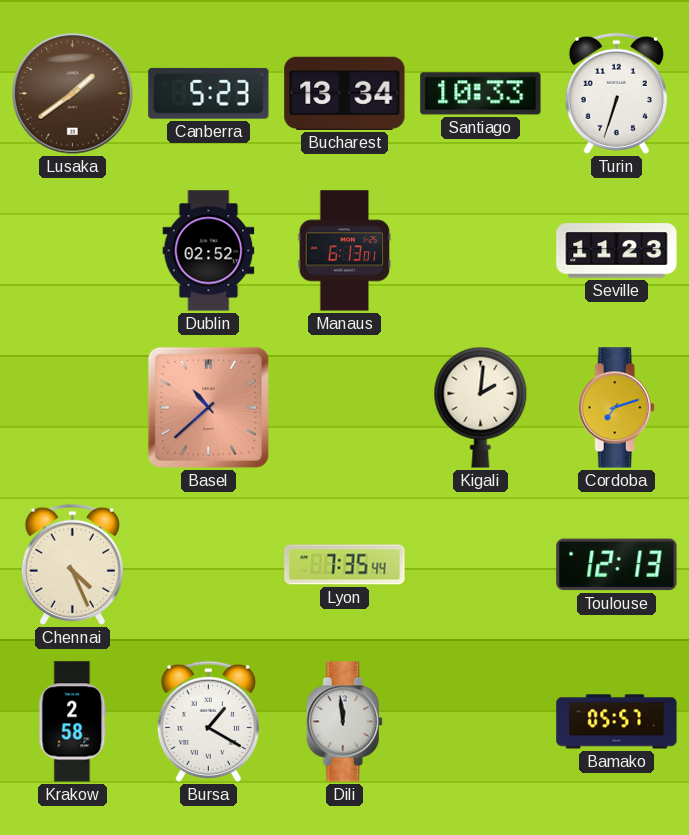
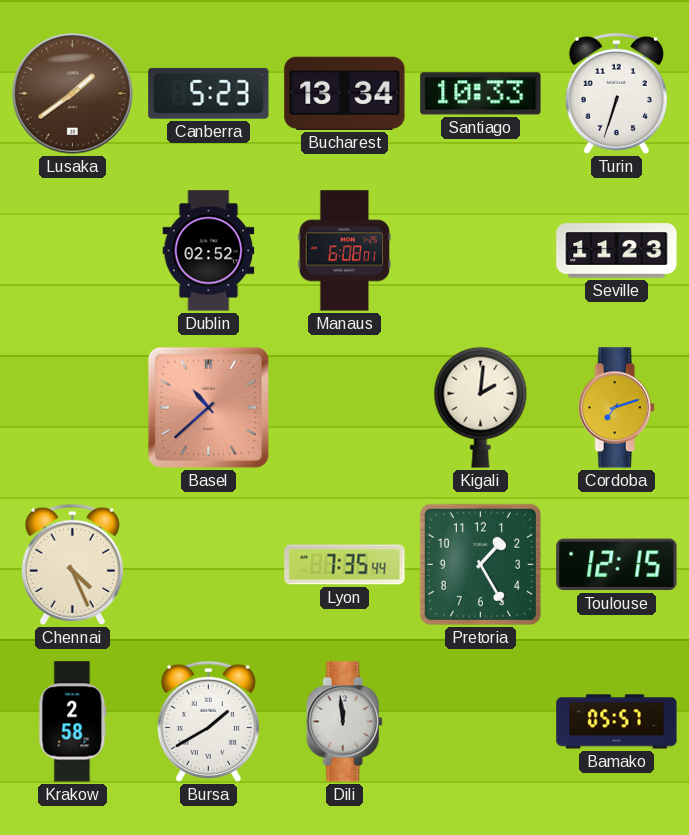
Manaus: 6:13 -> 6:08
Pretoria: none -> 1:25
Toulouse: 12:13 -> 12:15
Bursa: 1:20 -> 1:40
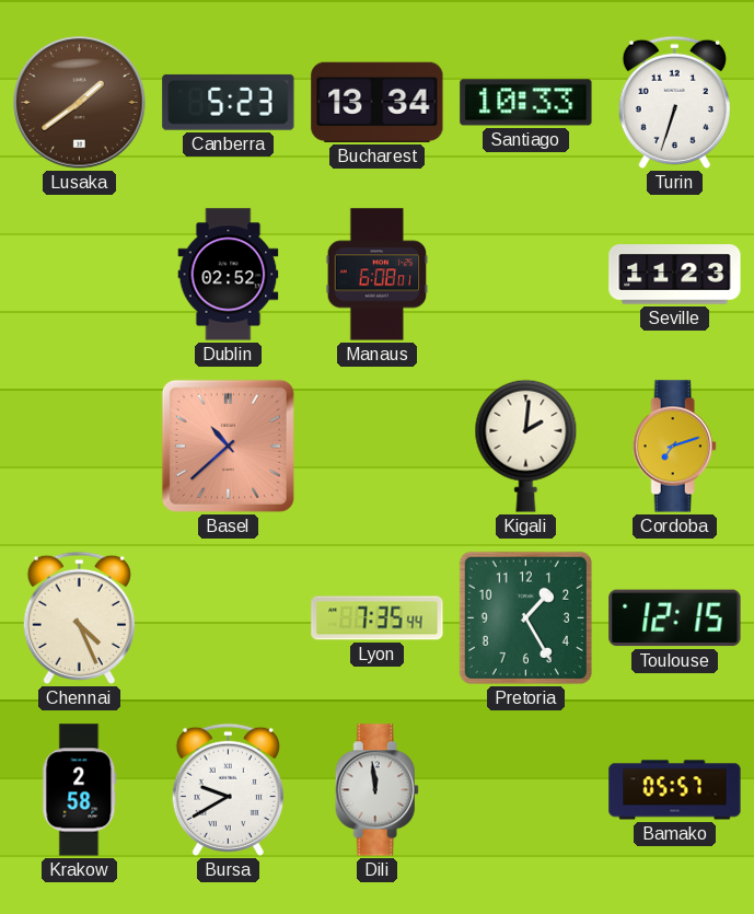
Bursa: 1:40 -> 9:40
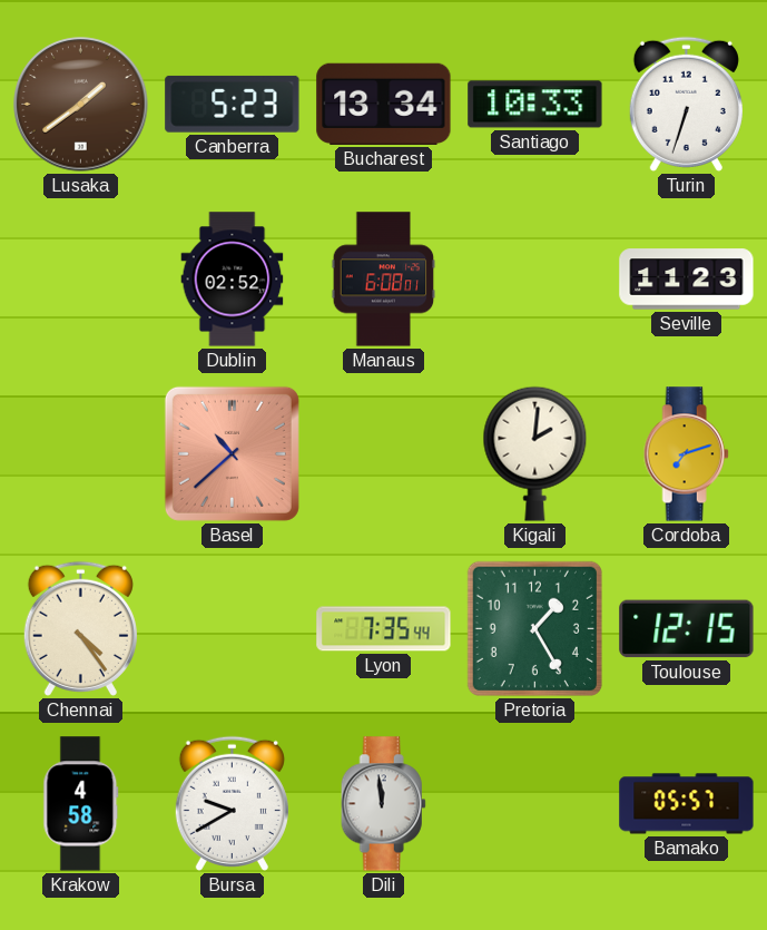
Chennai: 4:26 -> 4:24
Krakow: 2:58 -> 4:58
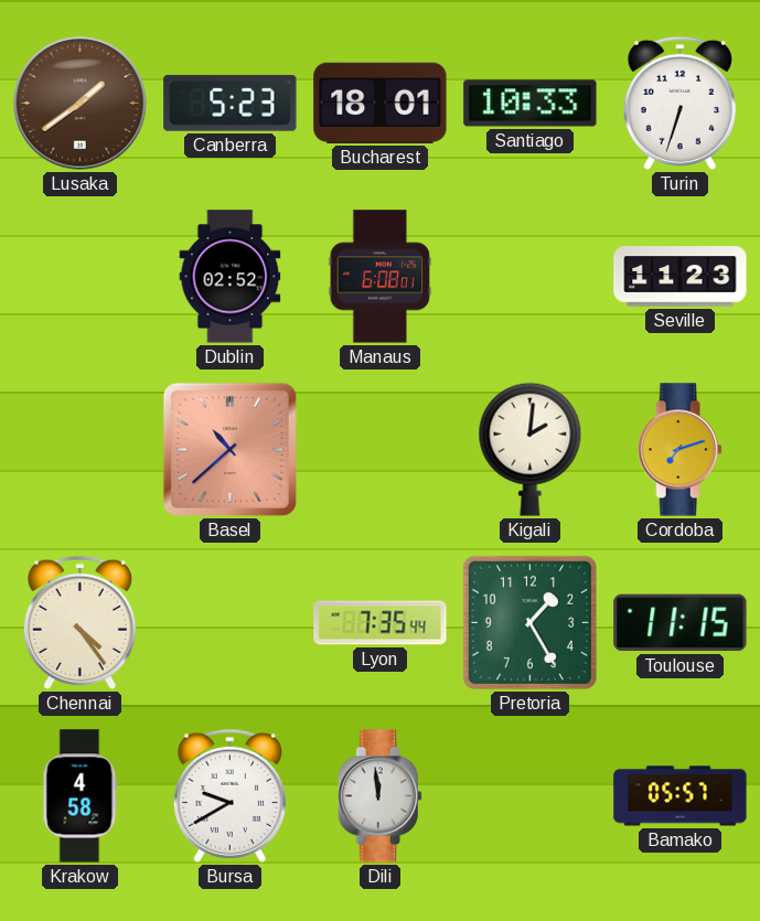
Bucharest: 13:34 -> 18:01
Toulouse: 12:15 -> 11:15
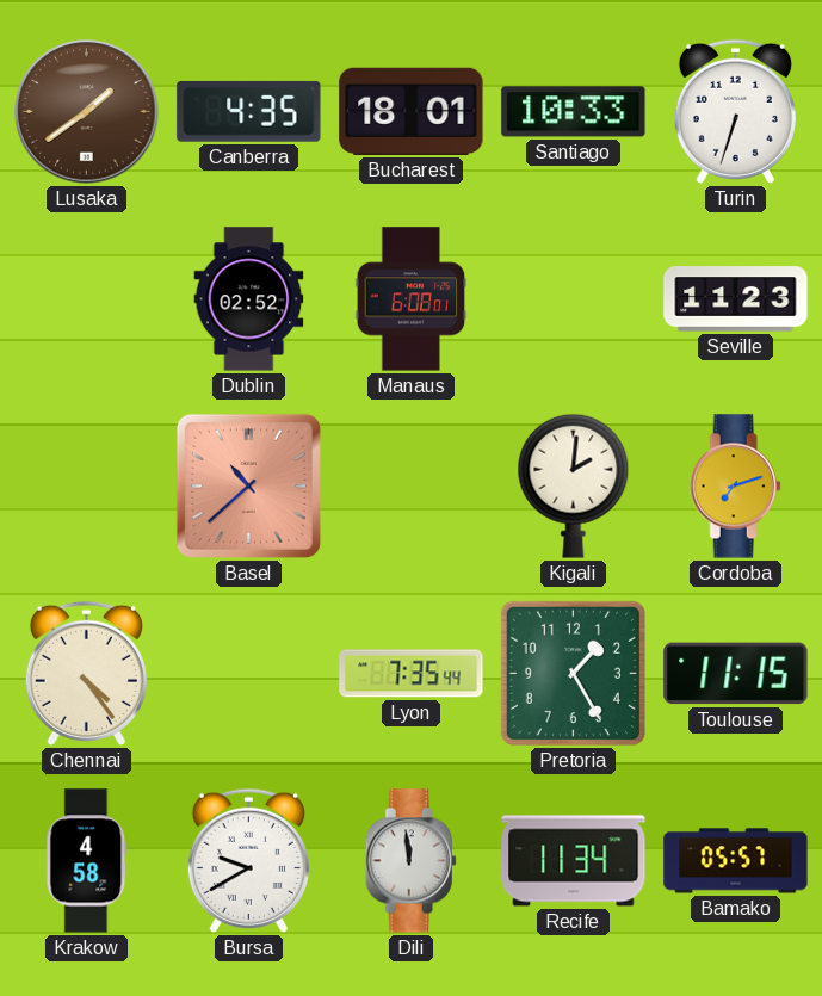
Canberra: 5:23 -> 4:35
Recife: none -> 11:34
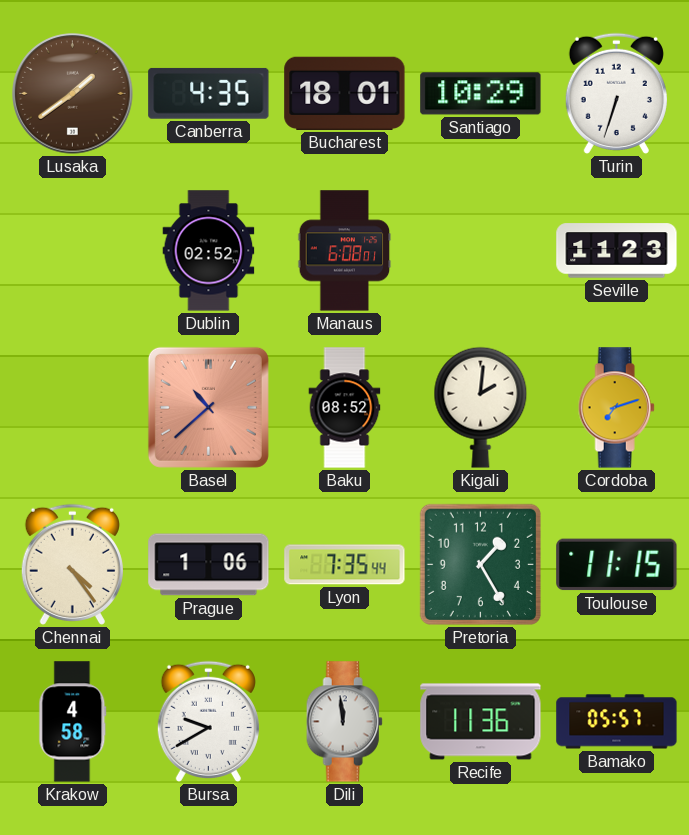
Santiago: 10:33 -> 10:29
Baku: none -> 08:52
Prague: none -> 1:06
Recife: 11:34 -> 11:36
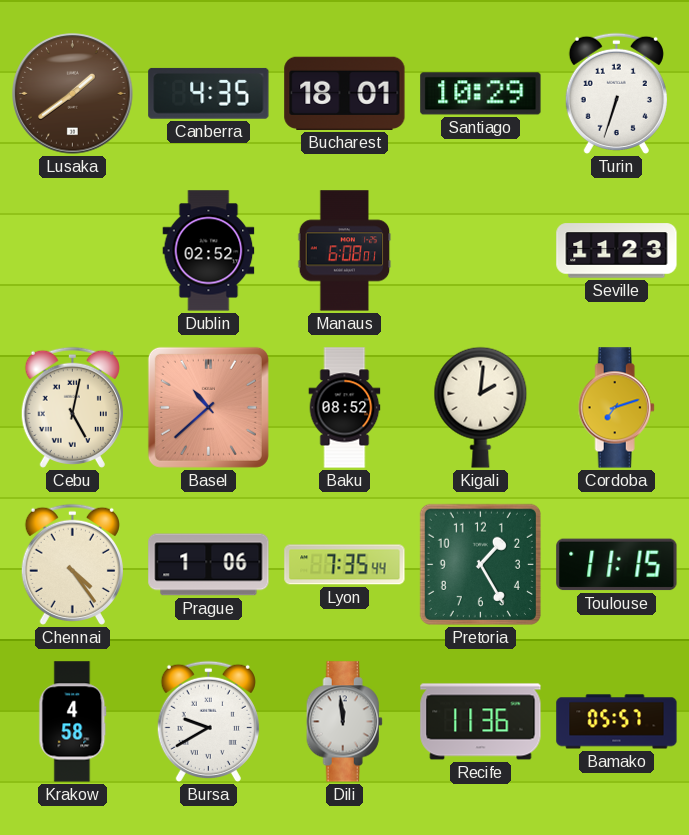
Cebu: none -> 5:02
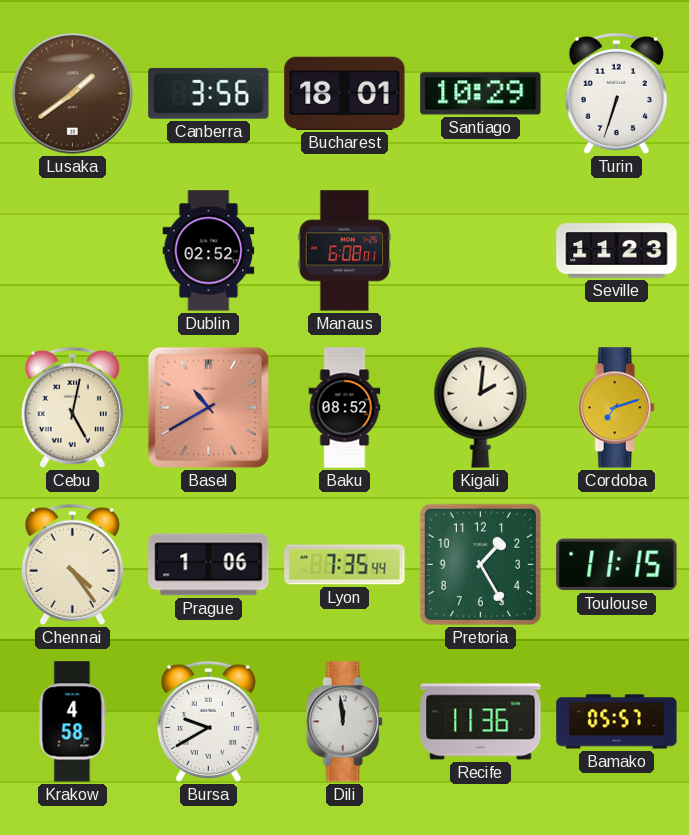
Canberra: 4:35 -> 3:56
Basel: 10:38 -> 10:40
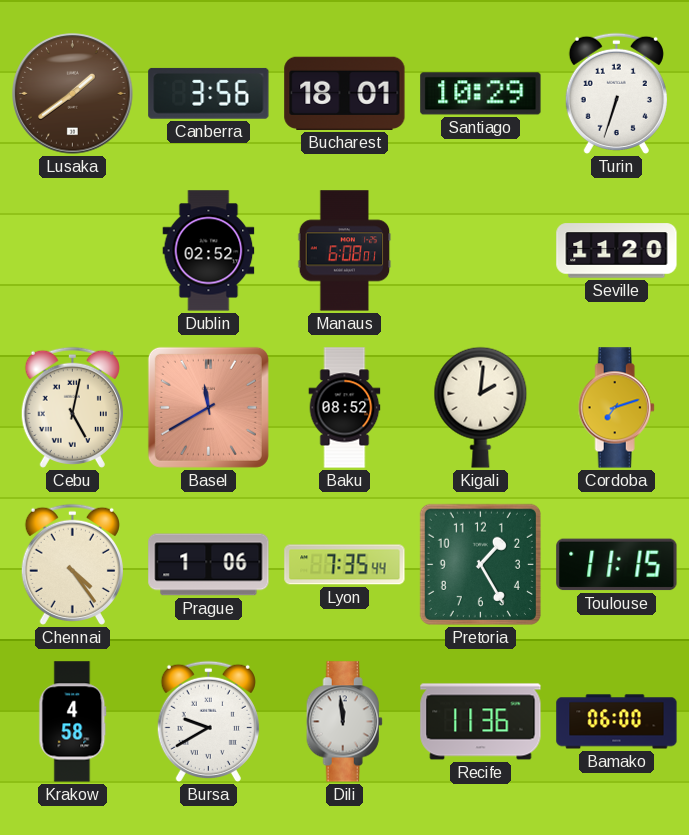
Seville: 11:23 -> 11:20
Basel: 10:40 -> 11:40
Bamako: 05:57 -> 06:00
